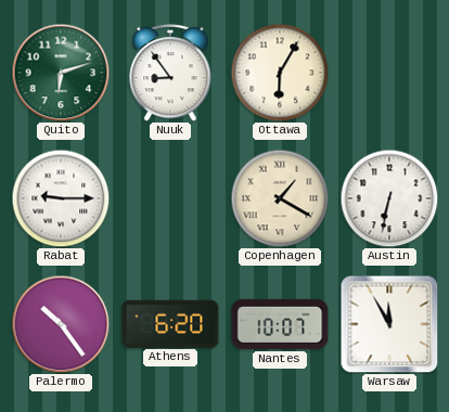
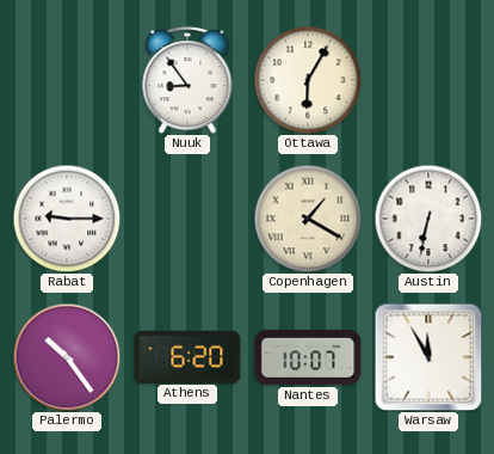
Quito: 6:12 -> none
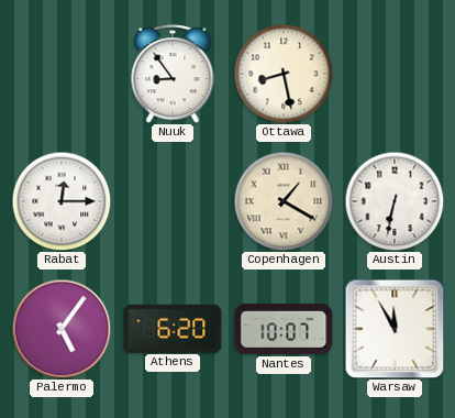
Ottawa: 6:05 -> 8:28
Rabat: 9:15 -> 12:15
Palermo: 10:24 -> 5:06
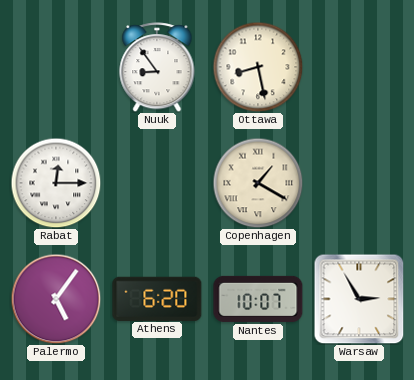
Austin: 6:32 -> none
Warsaw: 11:55 -> 2:55
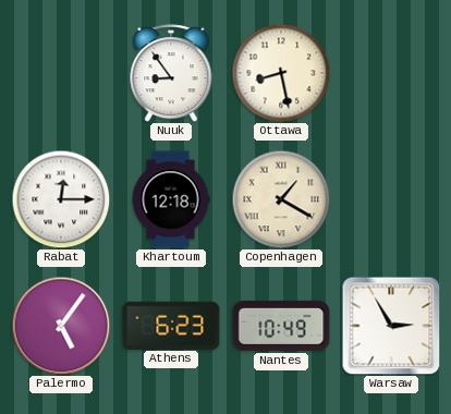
Khartoum: none -> 12:18
Athens: 6:20 -> 6:23
Nantes: 10:07 -> 10:49
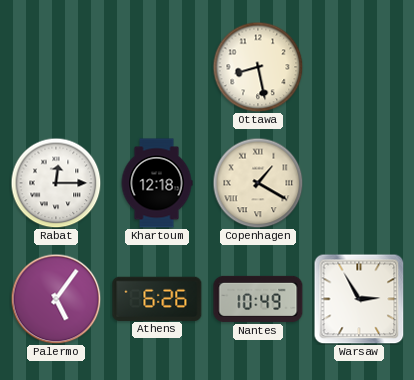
Nuuk: 8:54 -> none
Athens: 6:23 -> 6:26
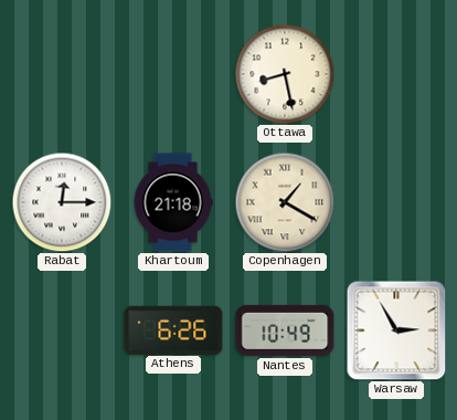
Khartoum: 12:18 -> 21:18
Palermo: 5:06 -> none
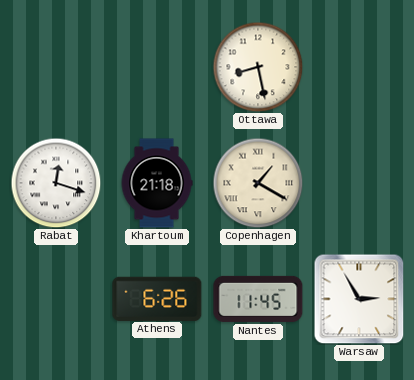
Rabat: 12:15 -> 12:18
Nantes: 10:49 -> 11:45
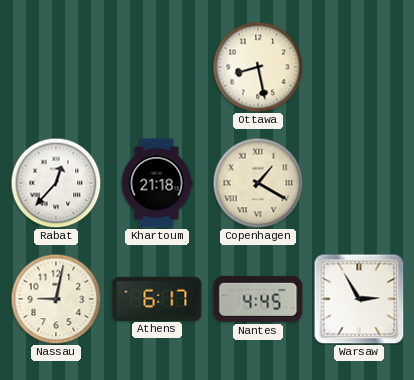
Rabat: 12:18 -> 12:37
Nassau: none -> 9:02
Athens: 6:26 -> 6:17
Nantes: 11:45 -> 4:45
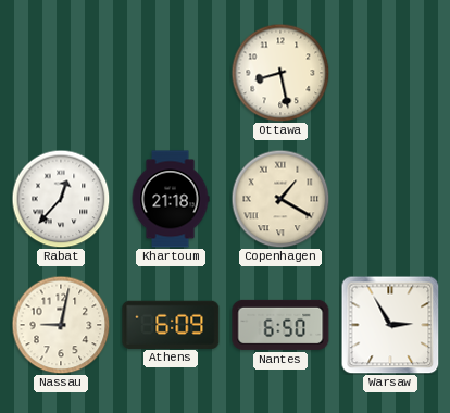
Athens: 6:17 -> 6:09
Nantes: 4:45 -> 6:50
